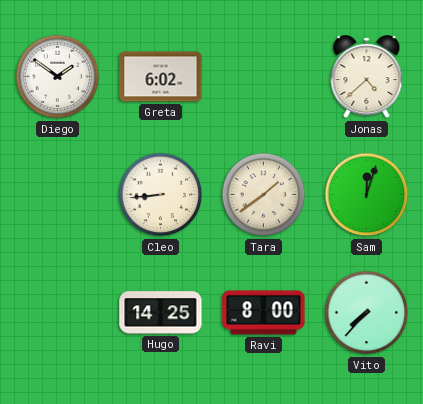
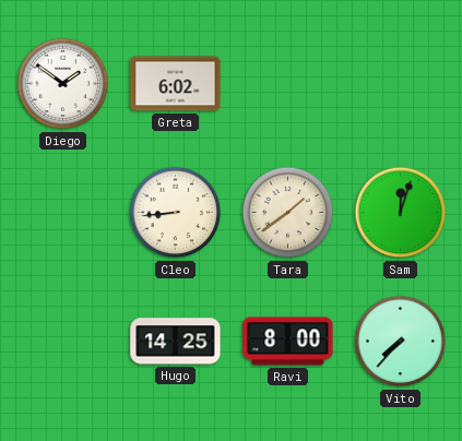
Jonas: 4:38 -> none
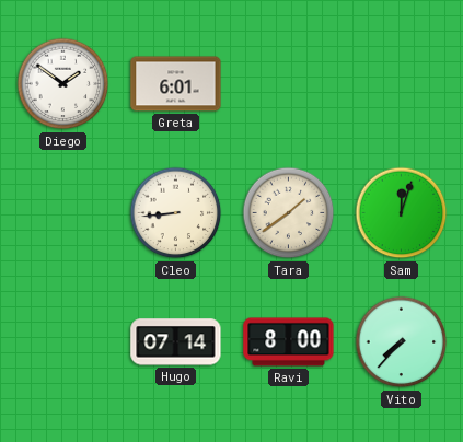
Greta: 6:02 -> 6:01
Hugo: 14:25 -> 07:14
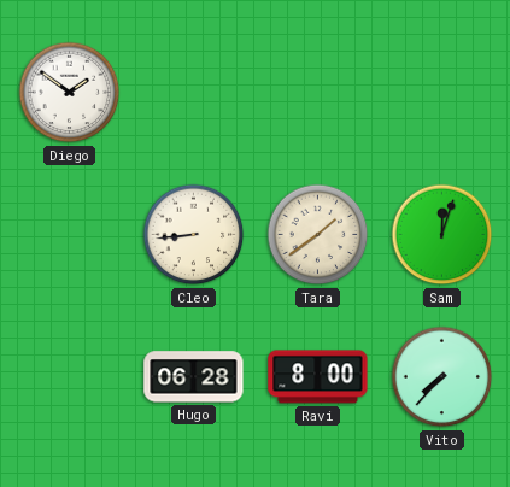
Greta: 6:01 -> none
Hugo: 07:14 -> 06:28
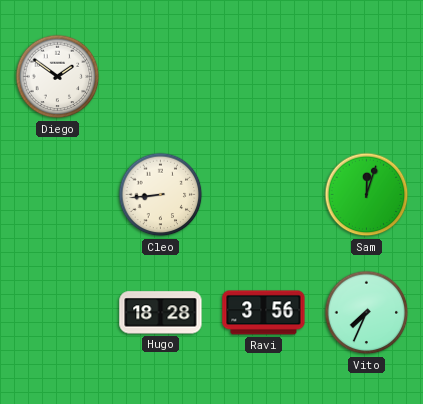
Tara: 1:39 -> none
Hugo: 06:28 -> 18:28
Ravi: 8:00 -> 3:56
Vito: 7:37 -> 7:34
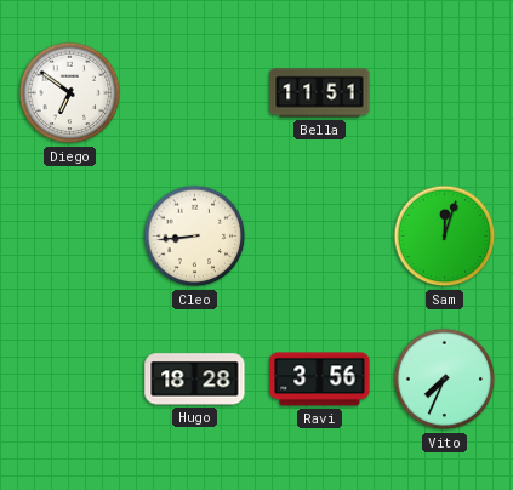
Diego: 1:51 -> 6:51
Bella: none -> 11:51
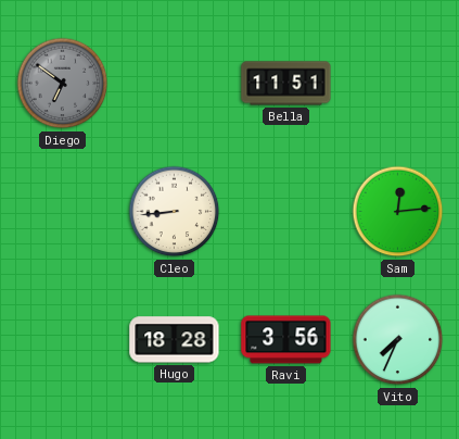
Diego dial: white -> grey
Sam: 12:03 -> 12:14
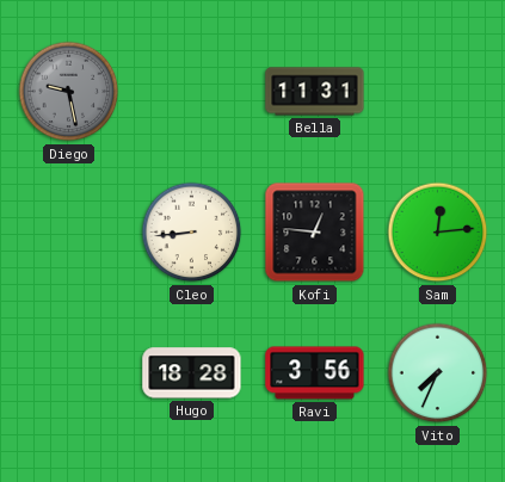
Diego: 6:51 -> 9:28
Bella: 11:51 -> 11:31
Kofi: none -> 12:46
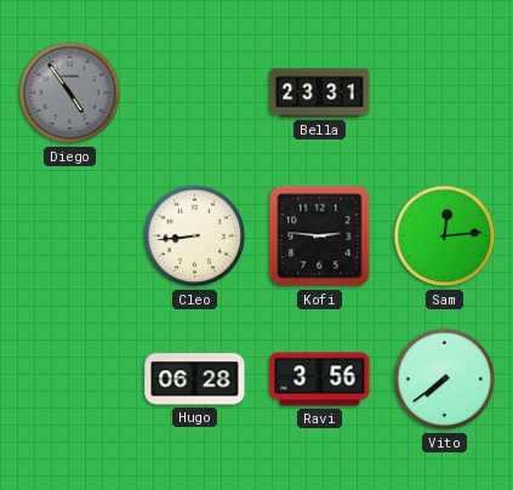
Diego: 9:28 -> 4:54
Bella: 11:31 -> 23:31
Kofi: 12:46 -> 2:46
Hugo: 18:28 -> 06:28
Vito: 7:34 -> 7:39
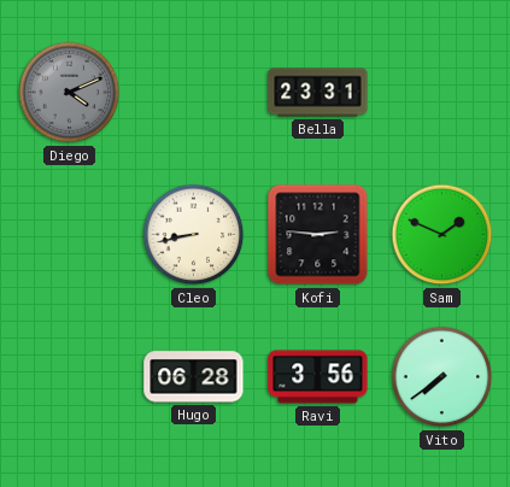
Diego: 4:54 -> 4:11
Cleo: 8:44 -> 8:43
Sam: 12:14 -> 1:49
